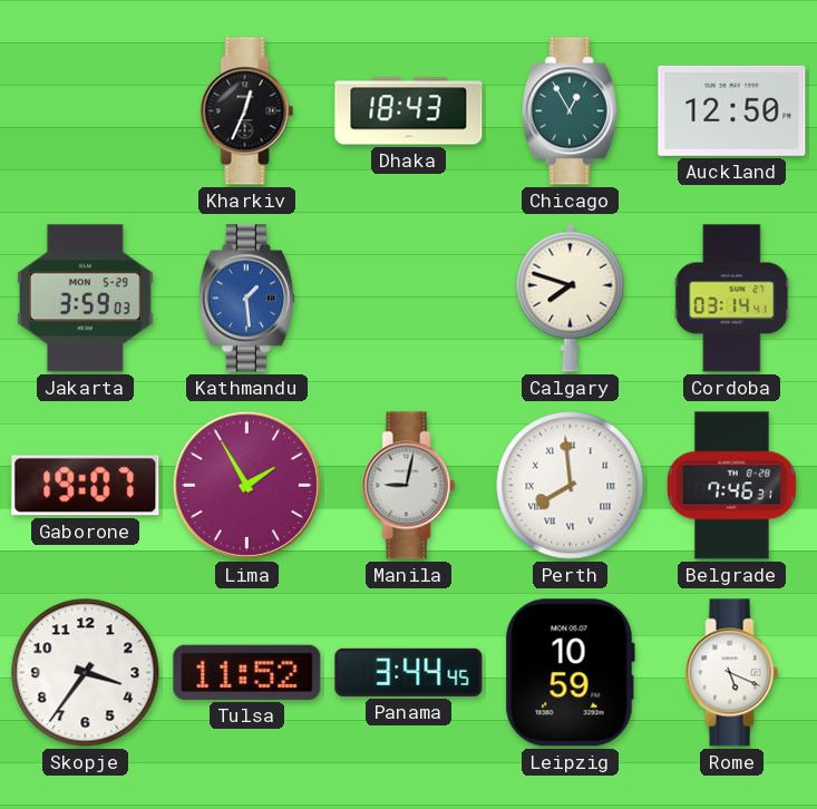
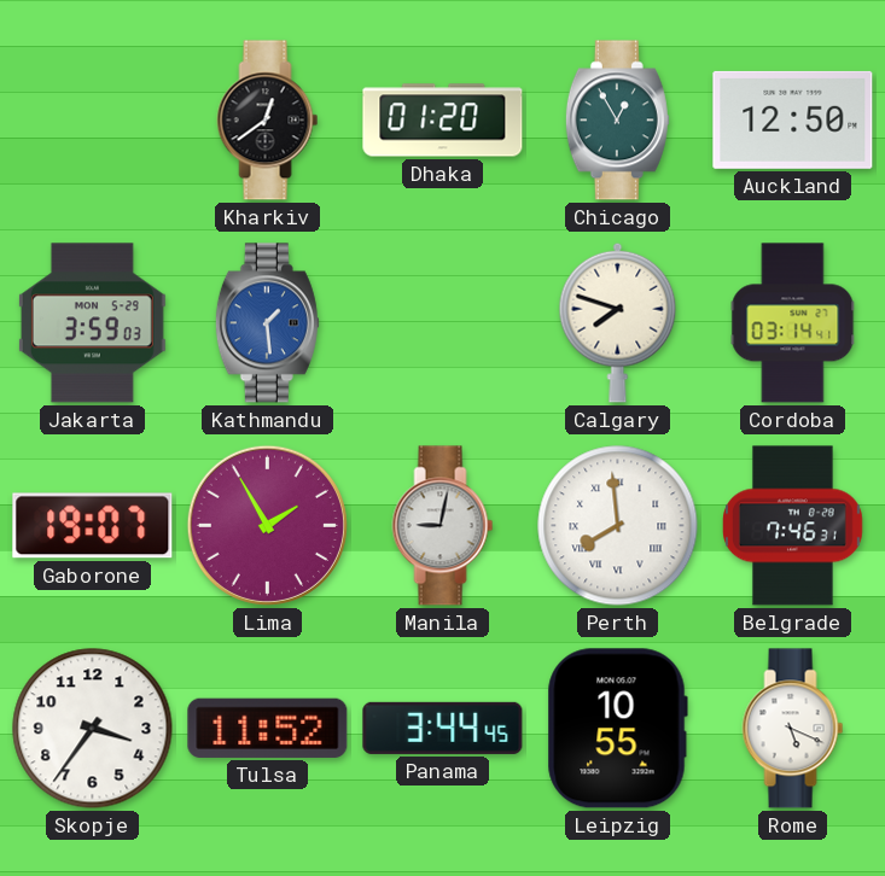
Kharkiv: 12:34 -> 12:39
Dhaka: 18:43 -> 01:20
Leipzig: 10:59 -> 10:55
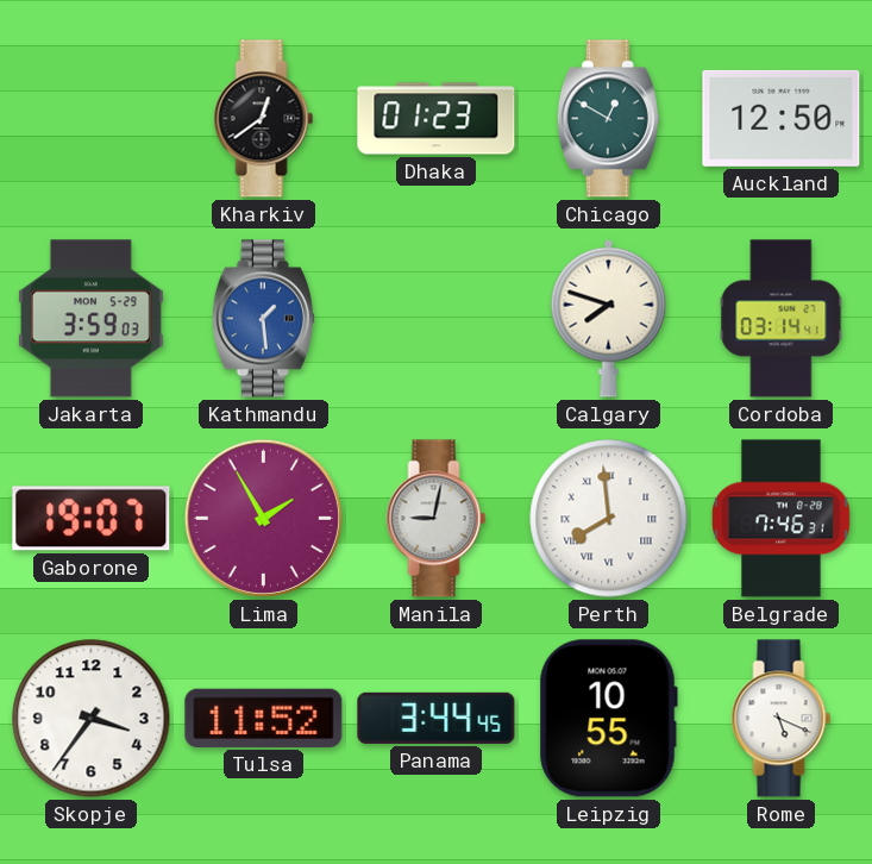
Dhaka: 01:20 -> 01:23
Chicago: 12:55 -> 12:50
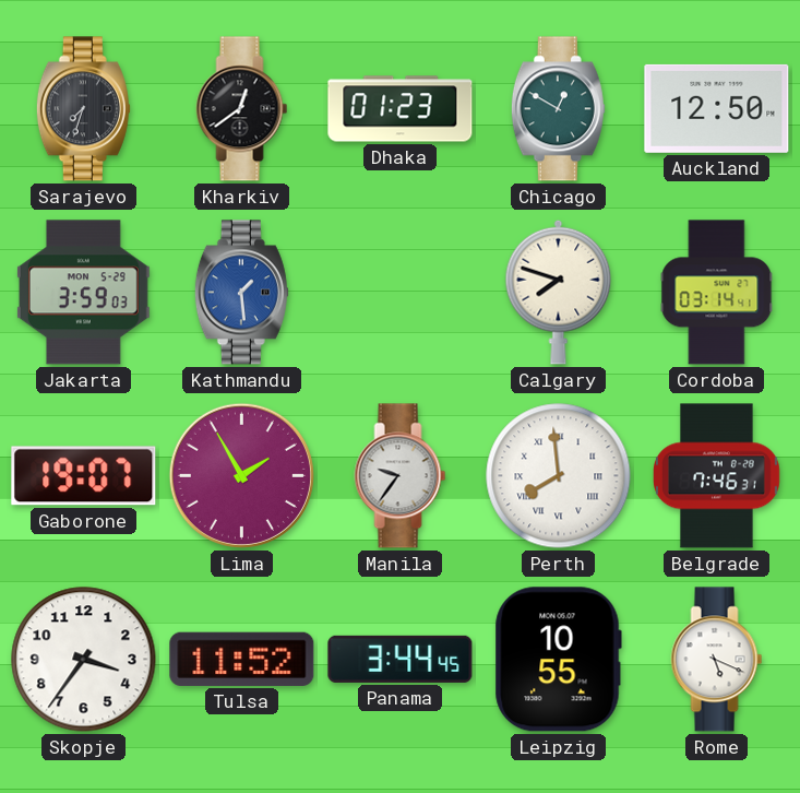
Sarajevo: none -> 7:33
Manila: 9:02 -> 9:36
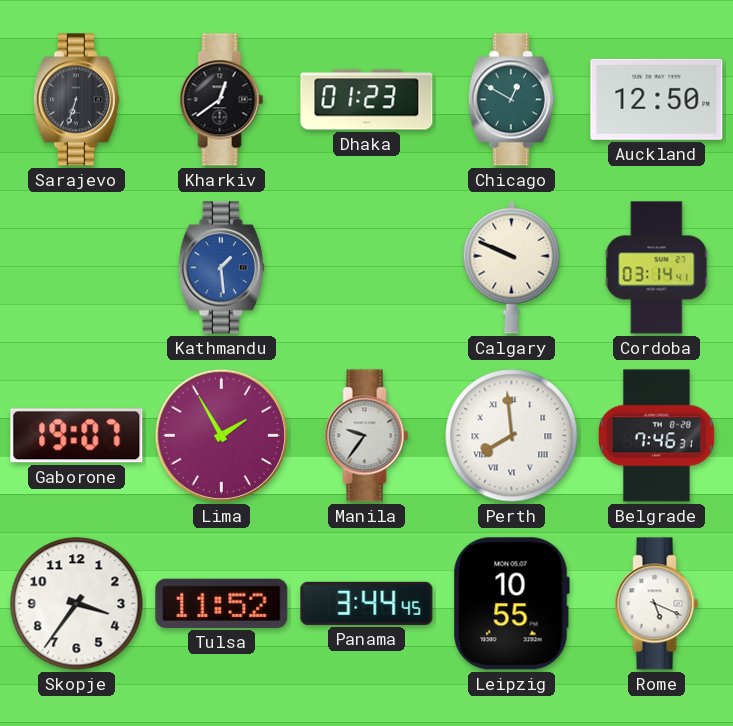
Sarajevo: 7:33 -> 6:33
Jakarta: 3:59 -> none
Calgary: 7:48 -> 9:49
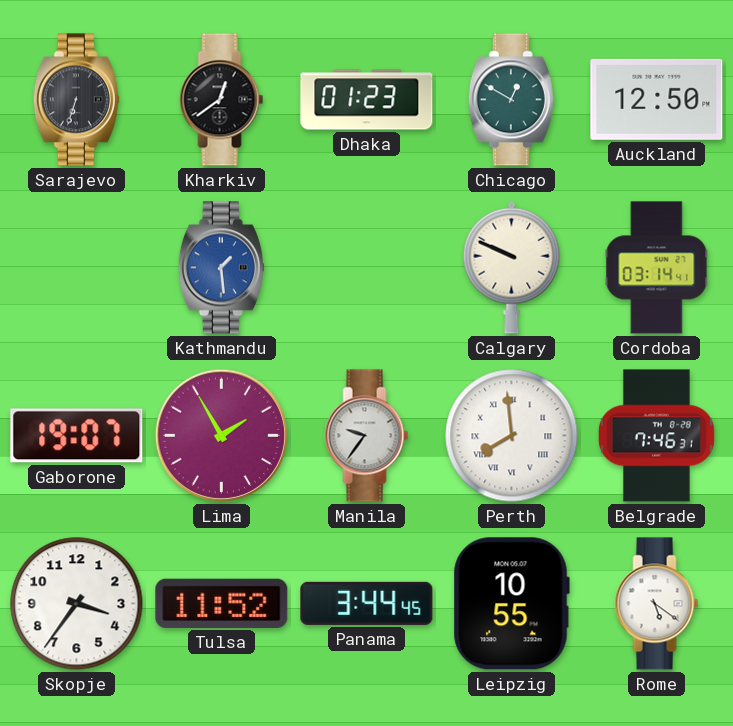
Rome: 5:19 -> 5:21
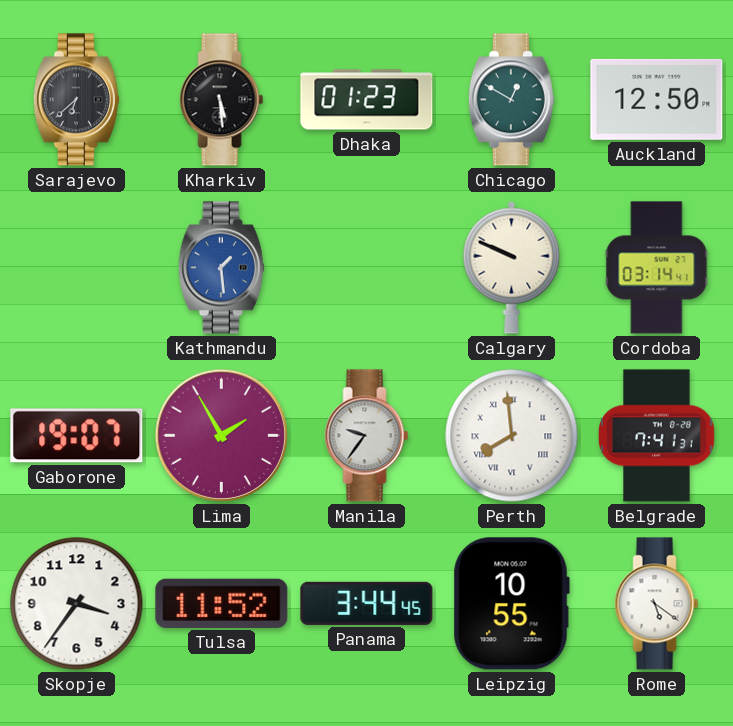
Sarajevo: 6:33 -> 6:38
Kharkiv: 12:39 -> 5:29
Belgrade: 7:46 -> 7:41
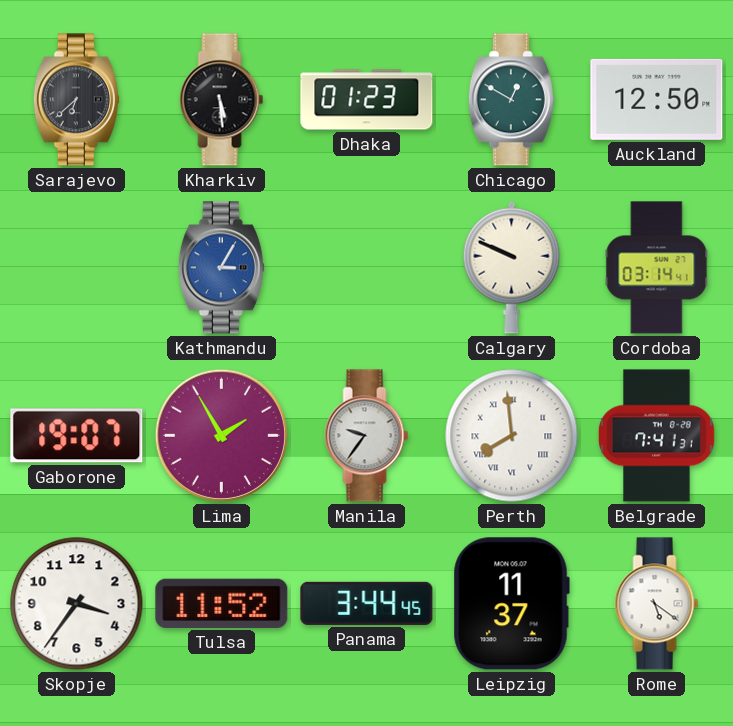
Kathmandu: 1:29 -> 3:05
Leipzig: 10:55 -> 11:37
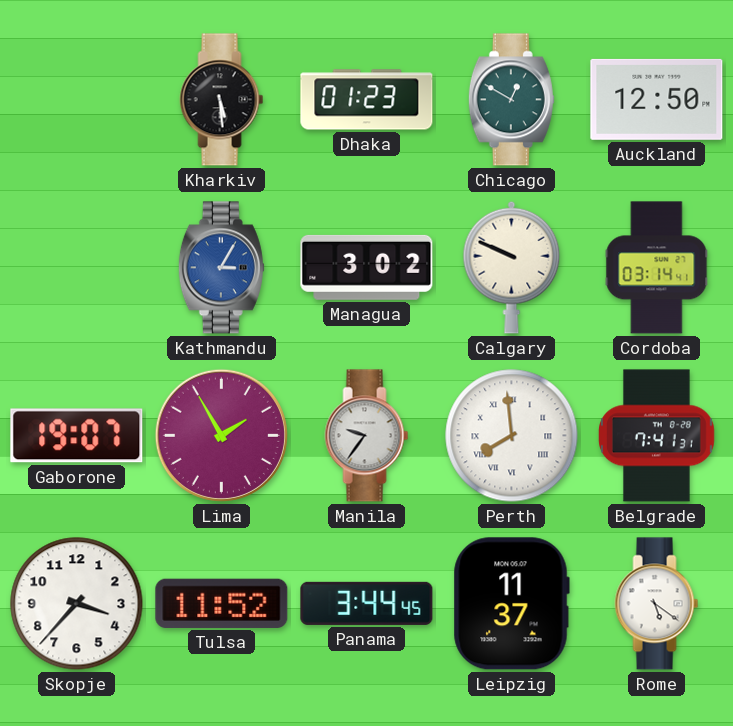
Sarajevo: 6:38 -> none
Managua: none -> 3:02
Skopje: 3:36 -> 3:37
